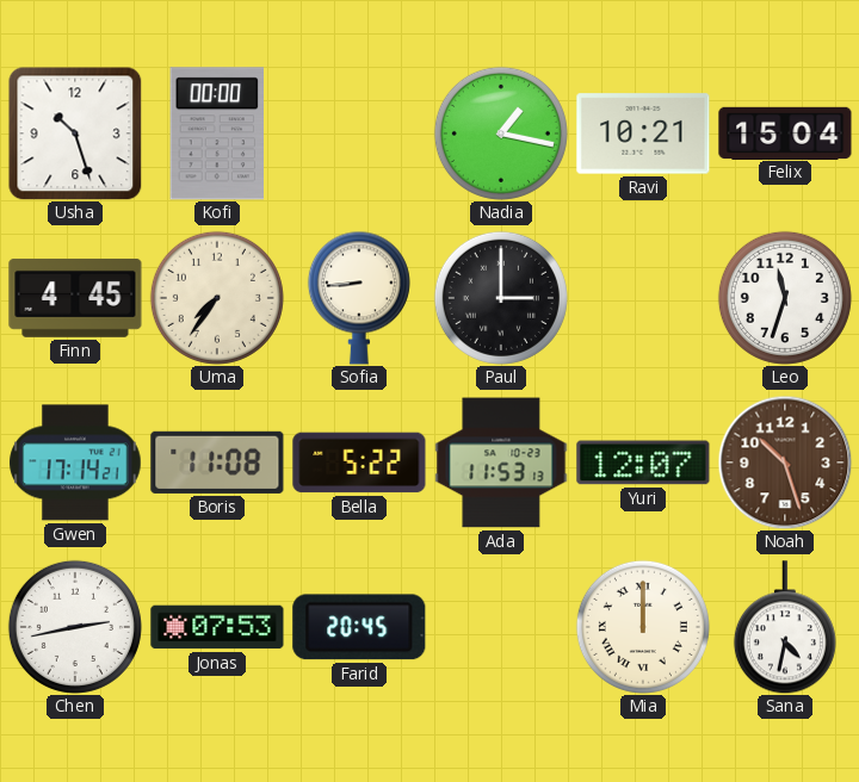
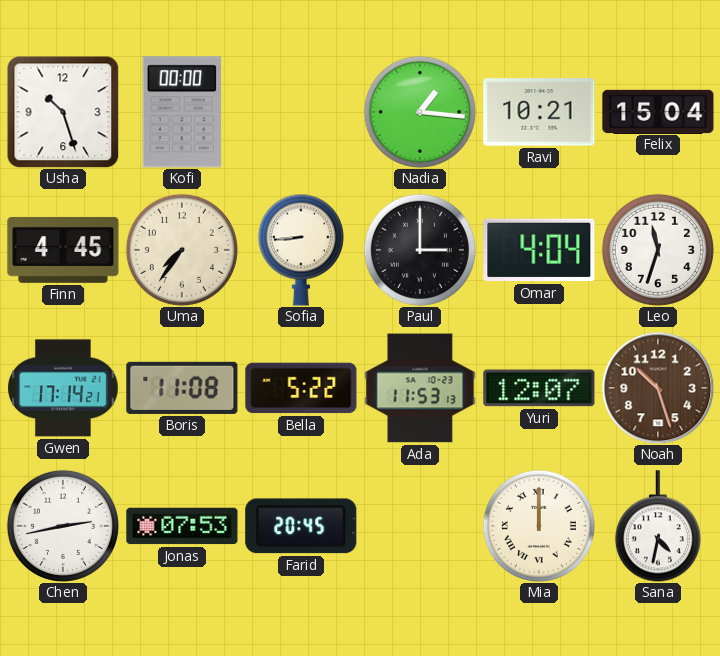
Nadia: 1:17 -> 1:16
Omar: none -> 4:04
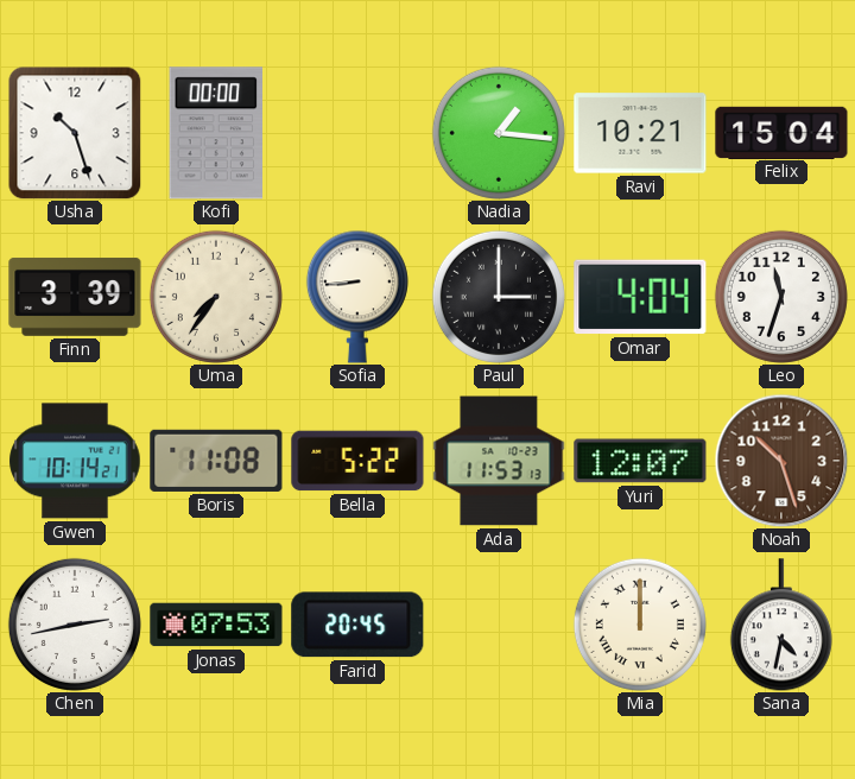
Finn: 4:45 -> 3:39
Gwen: 17:14 -> 10:14
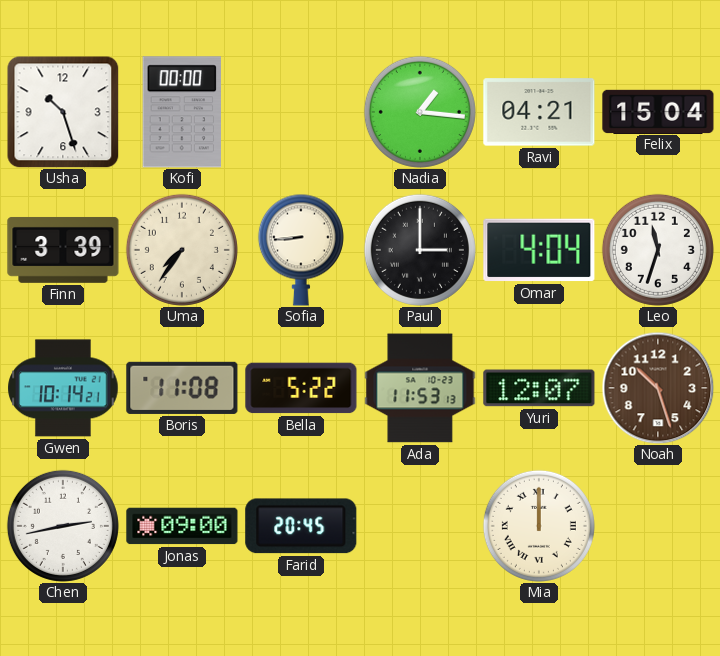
Ravi: 10:21 -> 04:21
Jonas: 07:53 -> 09:00
Sana: 4:32 -> none
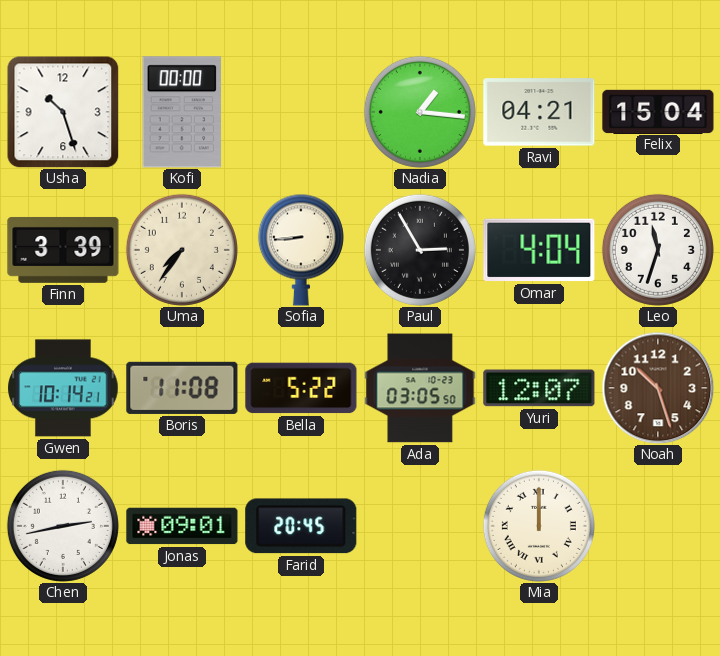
Paul: 3:00 -> 2:55
Ada: 11:53 -> 03:05
Jonas: 09:00 -> 09:01
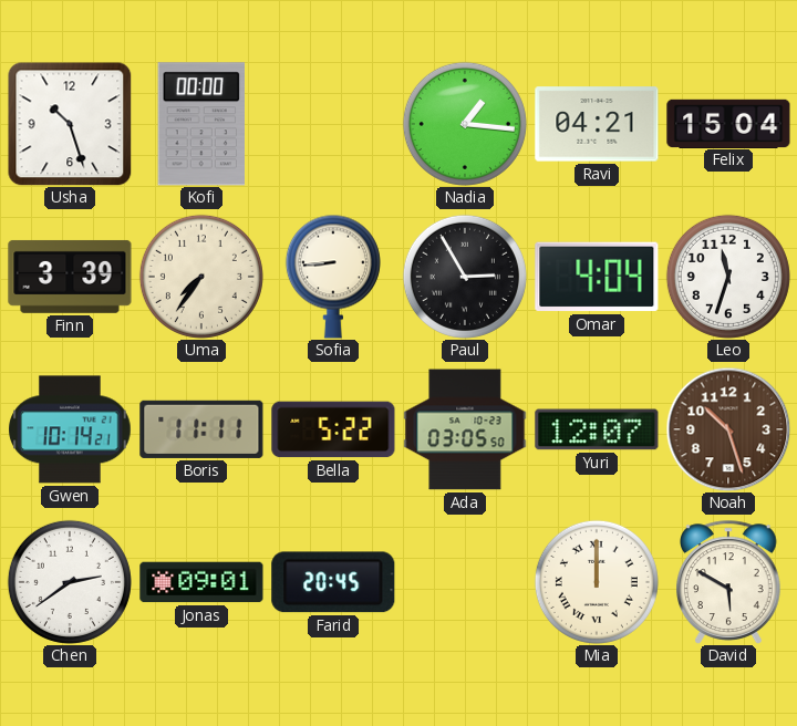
Boris: 11:08 -> 11:11
Chen: 2:43 -> 2:39
David: none -> 5:50
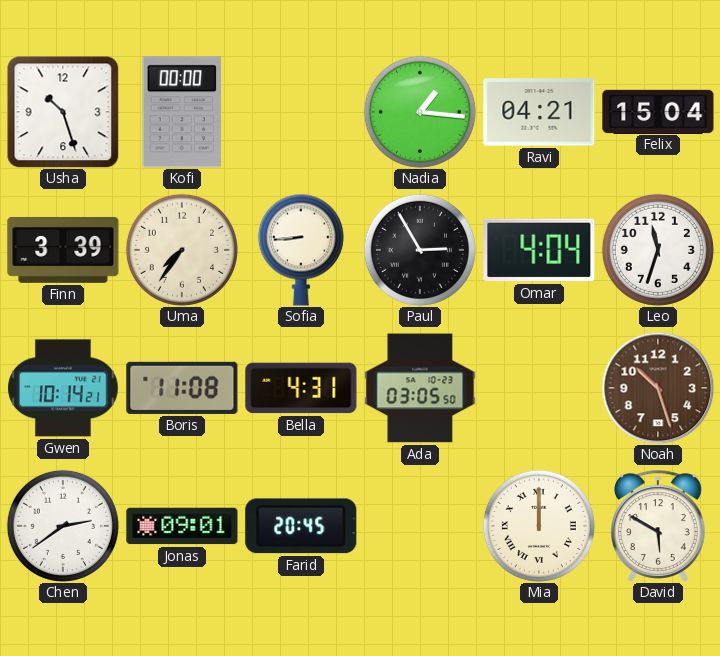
Boris: 11:11 -> 11:08
Bella: 5:22 -> 4:31
Yuri: 12:07 -> none
